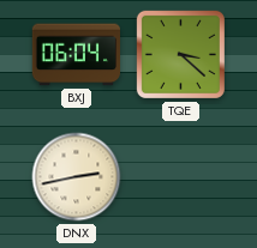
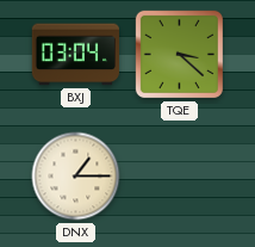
BXJ: 06:04 -> 03:04
DNX: 2:43 -> 1:15
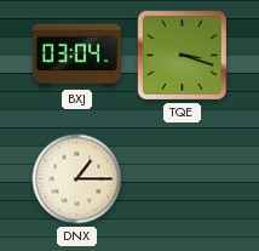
TQE: 3:22 -> 3:18
